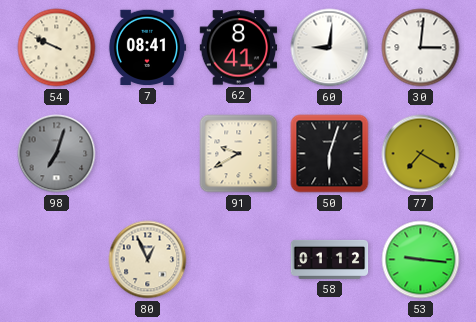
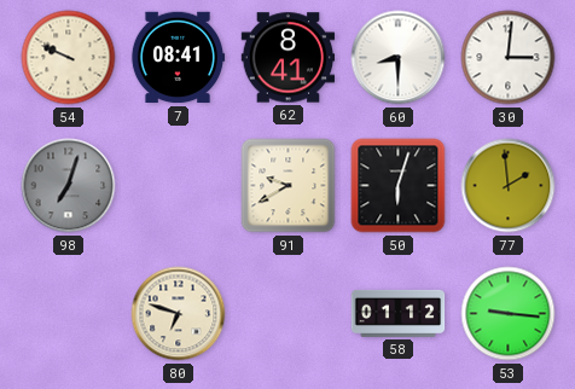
60: 9:01 -> 8:30
77: 7:20 -> 1:59
80: 12:56 -> 6:48
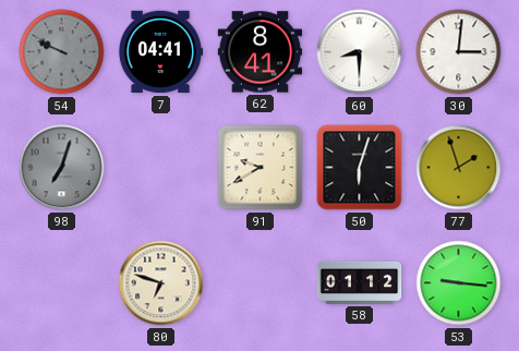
54 dial: cream -> grey
7: 08:41 -> 04:41
77: 1:59 -> 1:57
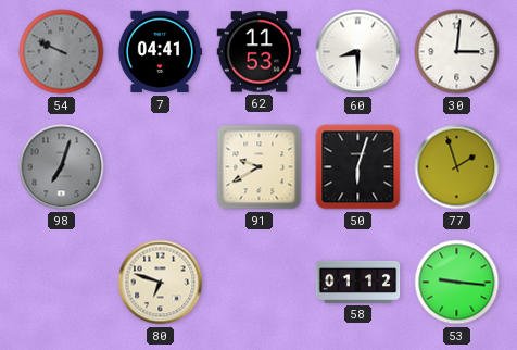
62: 8:41 -> 11:53
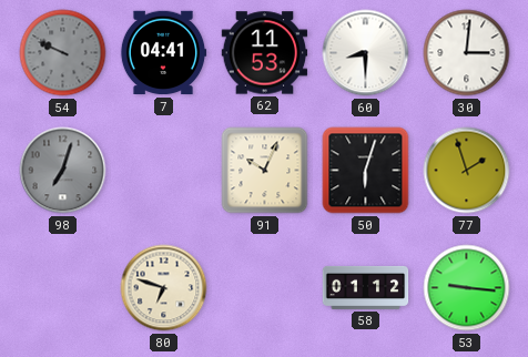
91: 9:40 -> 10:04
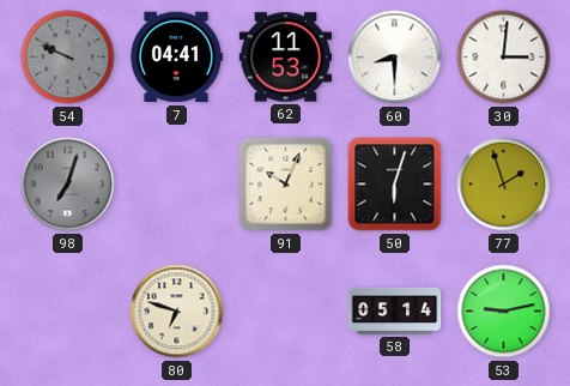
58: 01:12 -> 05:14
53: 9:16 -> 9:13
